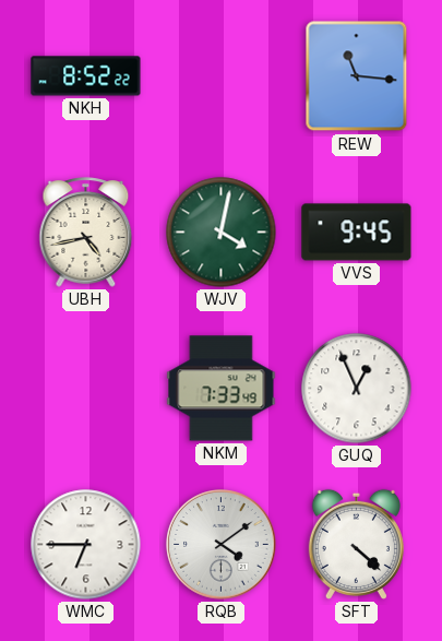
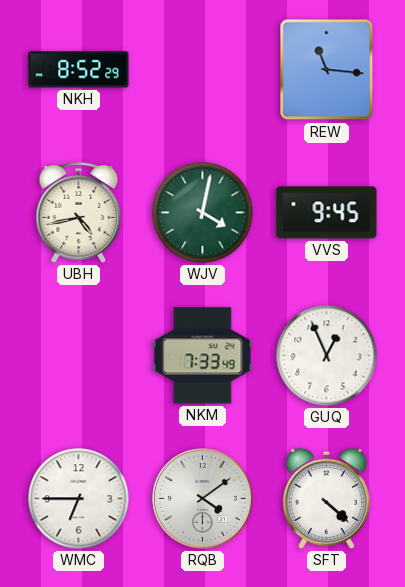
NKH: 8:52:22 -> 8:52:29
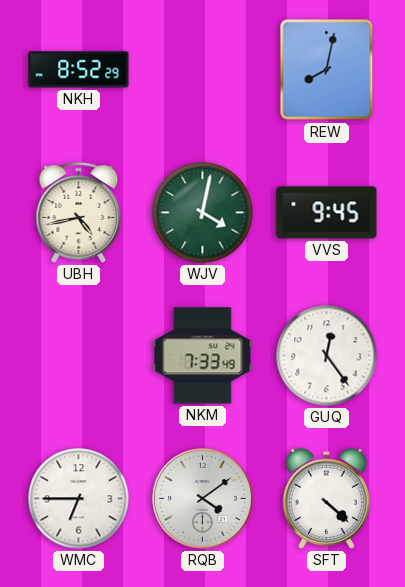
REW: 11:16 -> 8:02
GUQ: 12:56 -> 12:24
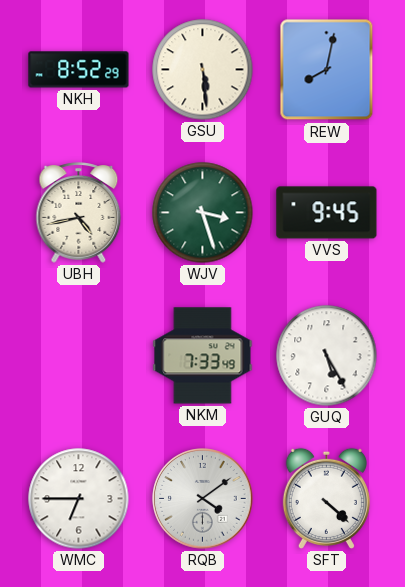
GSU: none -> 5:29
WJV: 4:02 -> 3:27
GUQ: 12:24 -> 5:25
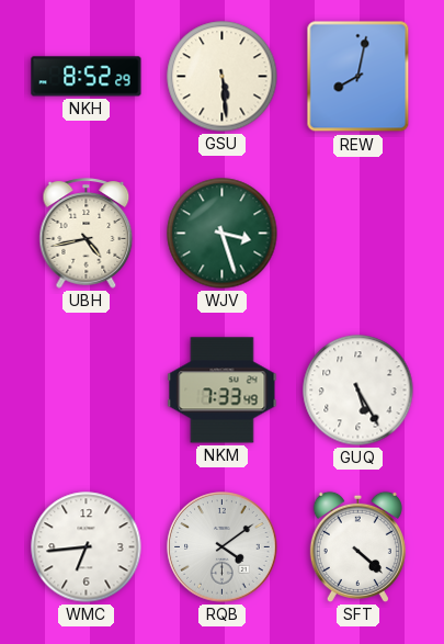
VVS: 9:45 -> none
WMC: 6:45 -> 6:44
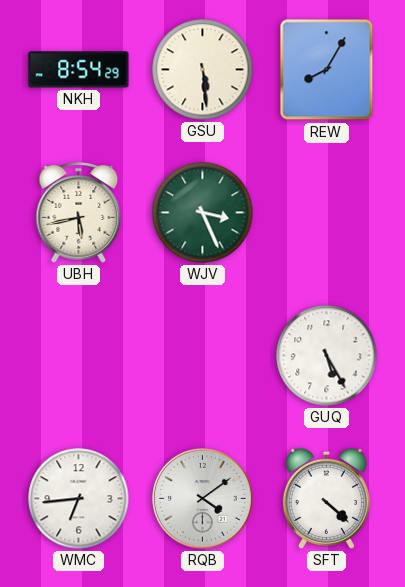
NKH: 8:52 -> 8:54
REW: 8:02 -> 8:05
UBH: 4:43 -> 5:43
WJV: 3:27 -> 3:26
NKM: 7:33 -> none
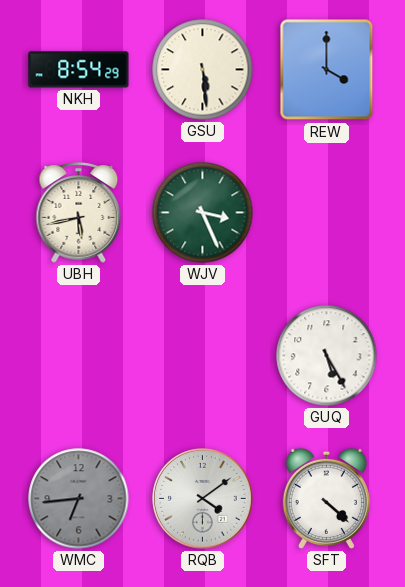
REW: 8:05 -> 4:00
WMC dial: white -> grey
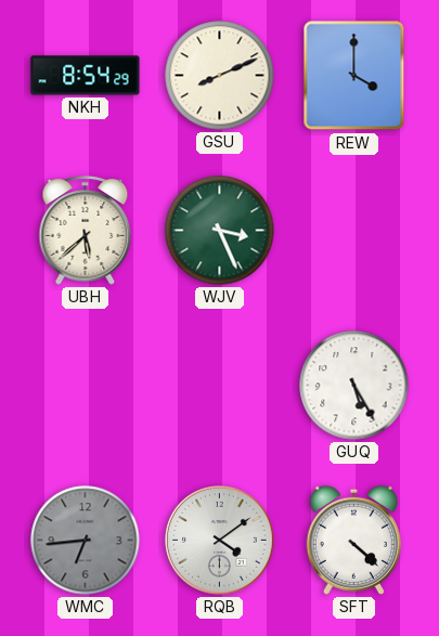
GSU: 5:29 -> 8:11
UBH: 5:43 -> 5:38
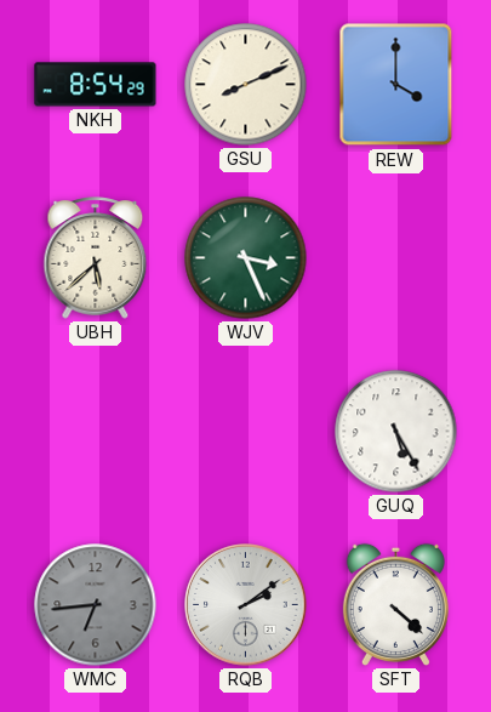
RQB: 4:09 -> 2:09
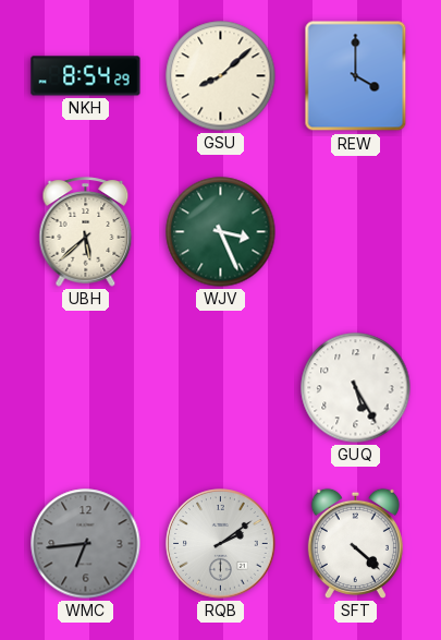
GSU: 8:11 -> 8:08
